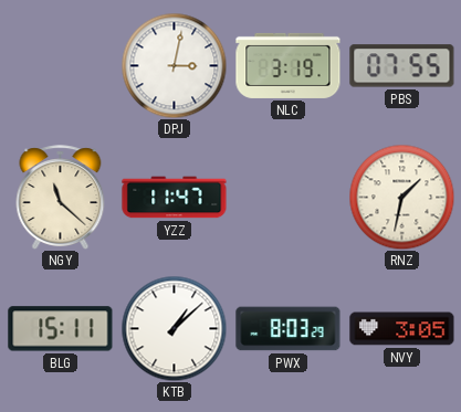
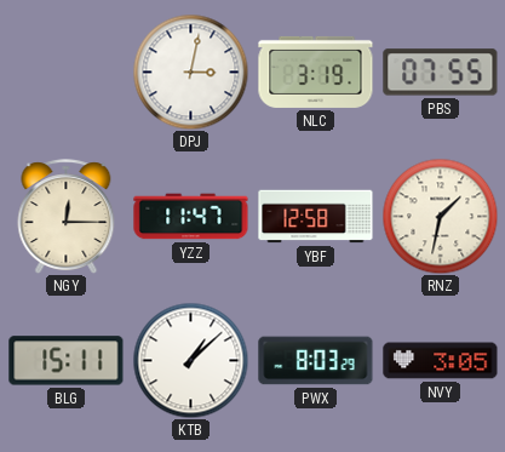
NGY: 11:22 -> 12:15
YBF: none -> 12:58
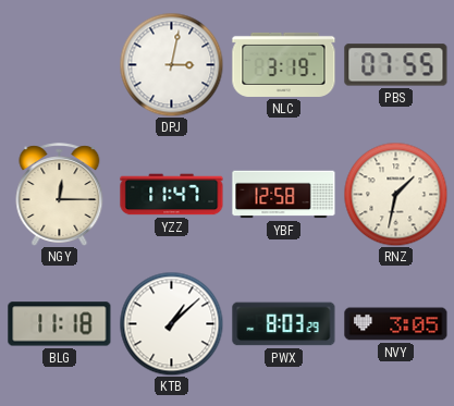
BLG: 15:11 -> 11:18
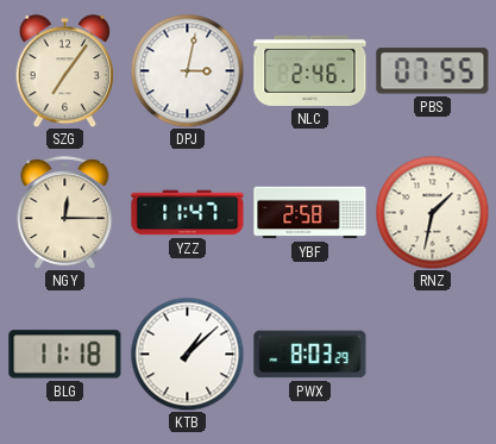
SZG: none -> 7:06
NLC: 3:19 -> 2:46
YBF: 12:58 -> 2:58
NVY: 3:05 -> none
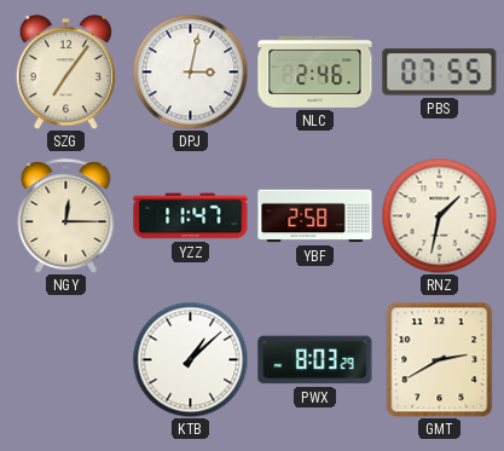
BLG: 11:18 -> none
GMT: none -> 2:40
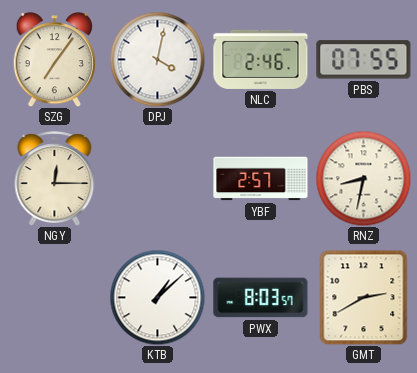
DPJ: 3:02 -> 4:02
YZZ: 11:47 -> none
YBF: 2:58 -> 2:57
RNZ: 1:32 -> 8:32
PWX: 8:03:29 -> 8:03:57
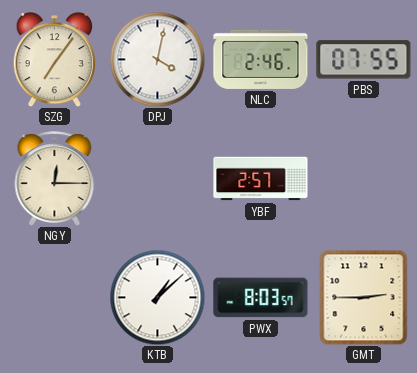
RNZ: 8:32 -> none
GMT: 2:40 -> 2:45
